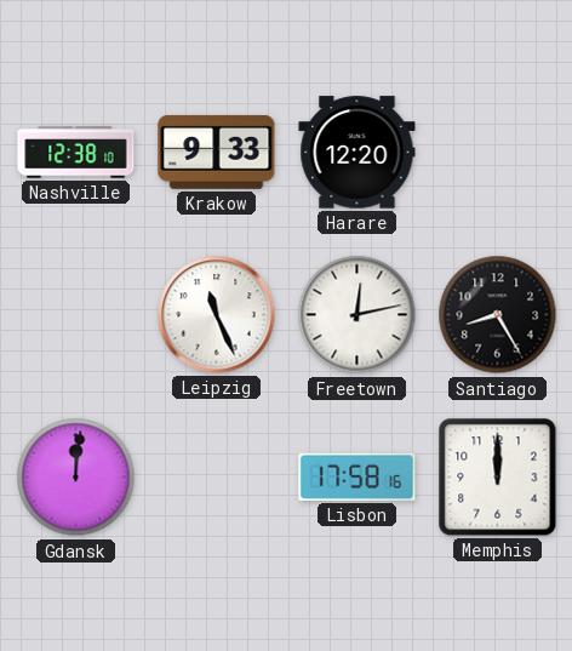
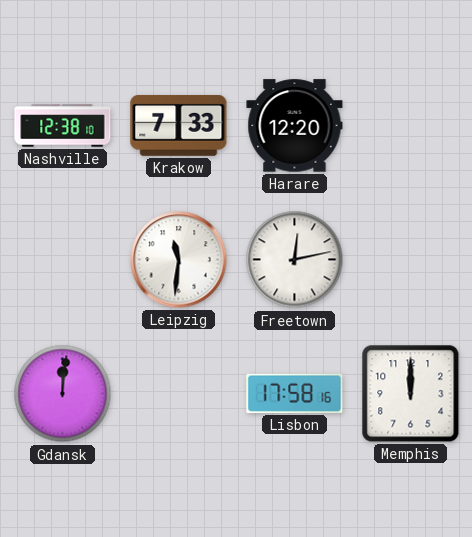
Krakow: 9:33 -> 7:33
Leipzig: 11:26 -> 11:31
Santiago: 8:25 -> none
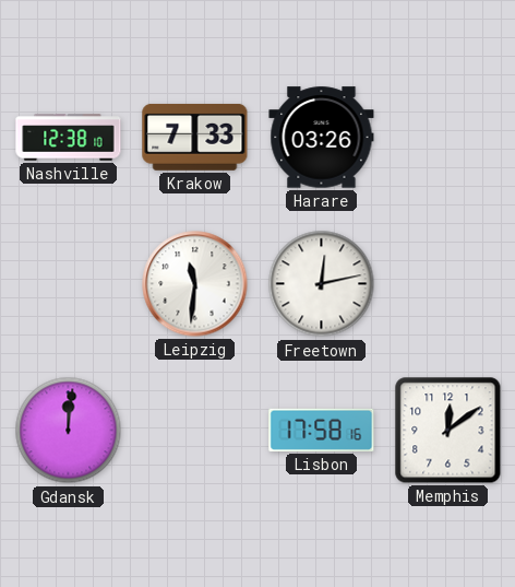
Harare: 12:20 -> 03:26
Memphis: 12:00 -> 12:09
